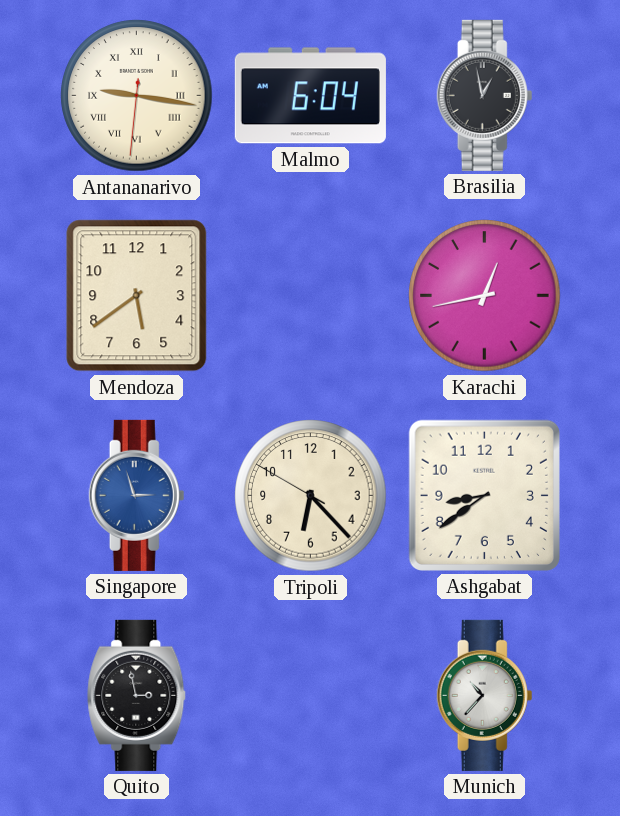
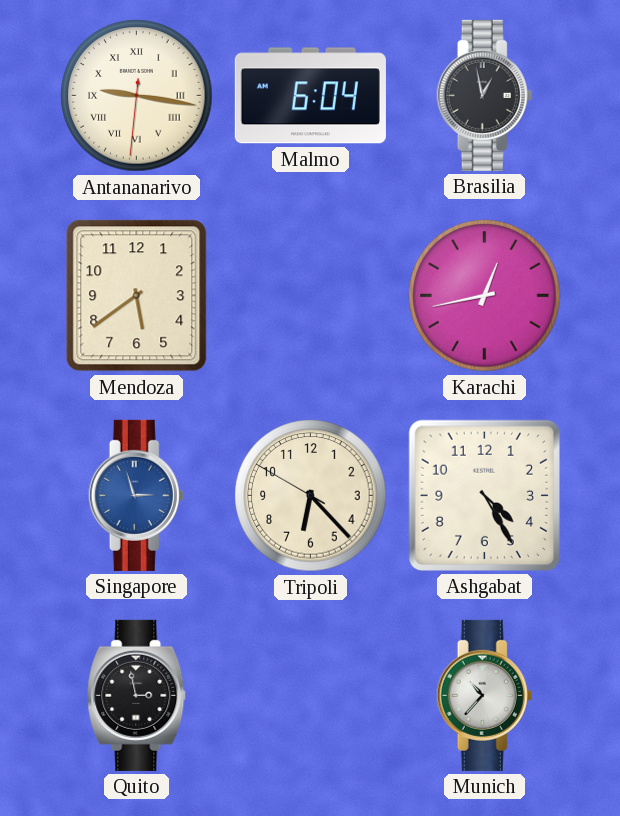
Ashgabat: 8:39 -> 4:25
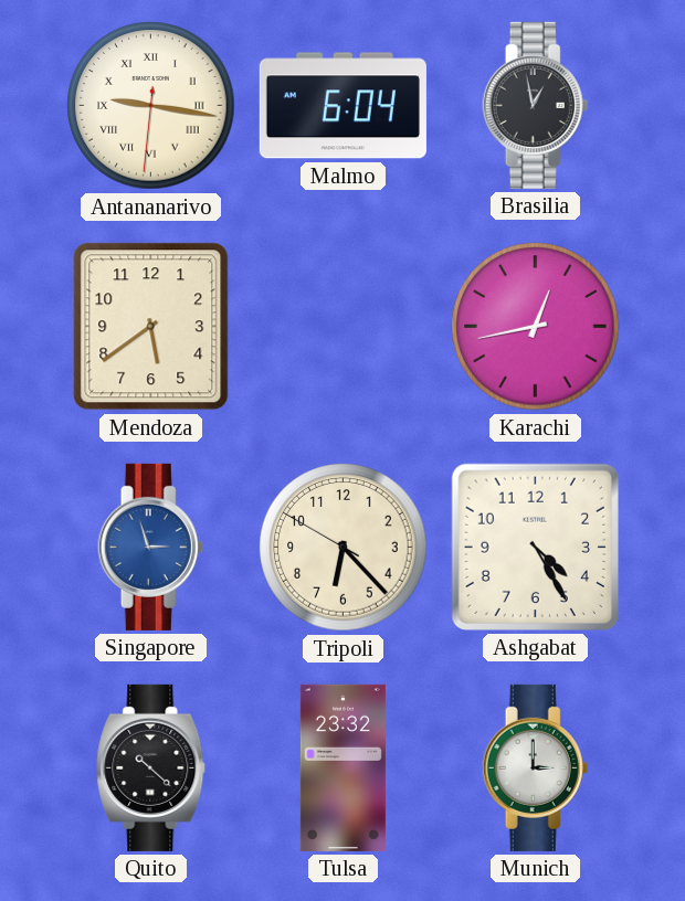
Quito: 2:58 -> 10:22
Tulsa: none -> 23:32
Munich: 10:37 -> 3:00
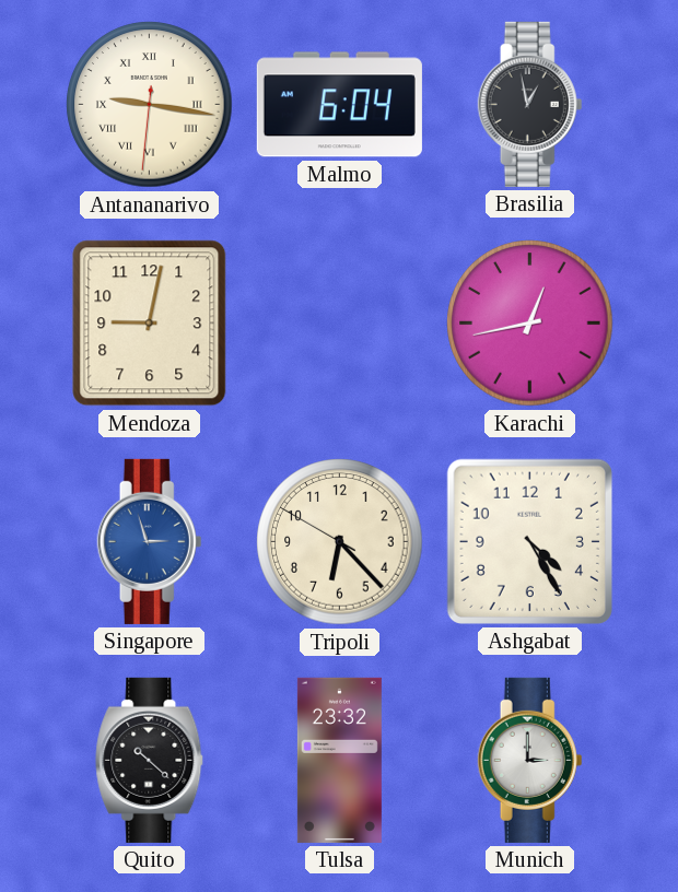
Mendoza: 5:39 -> 9:02
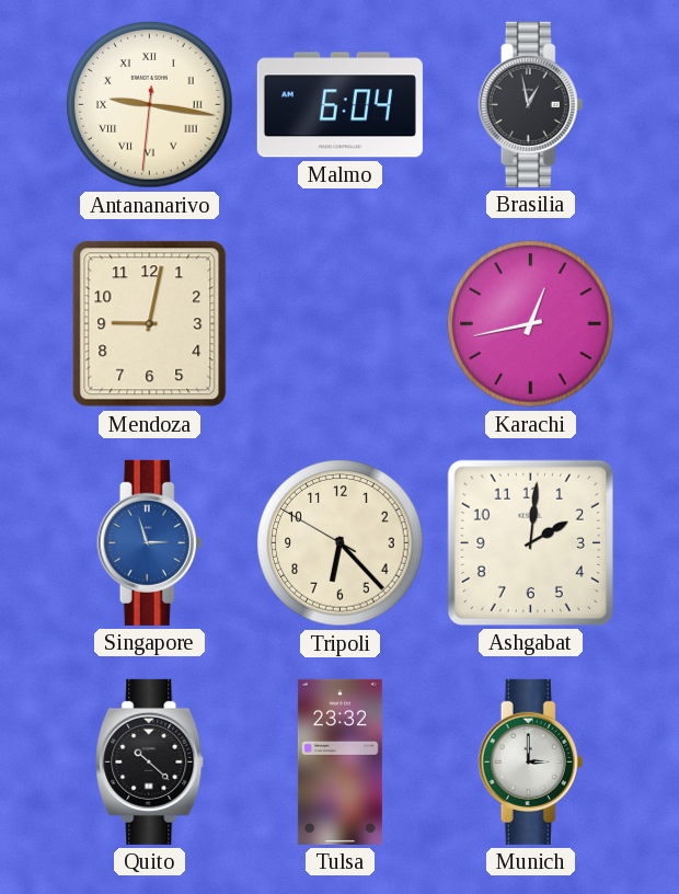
Ashgabat: 4:25 -> 2:01
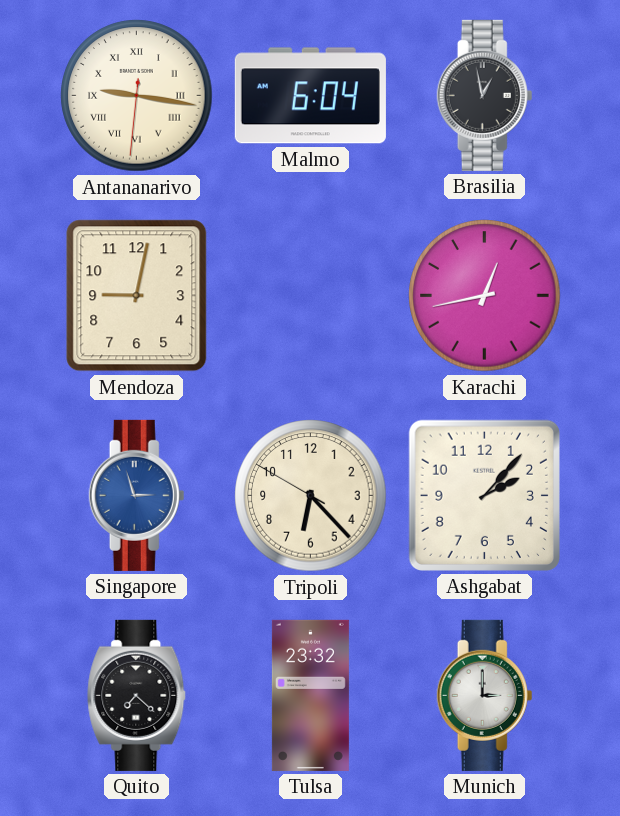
Ashgabat: 2:01 -> 2:07
Quito: 10:22 -> 7:22
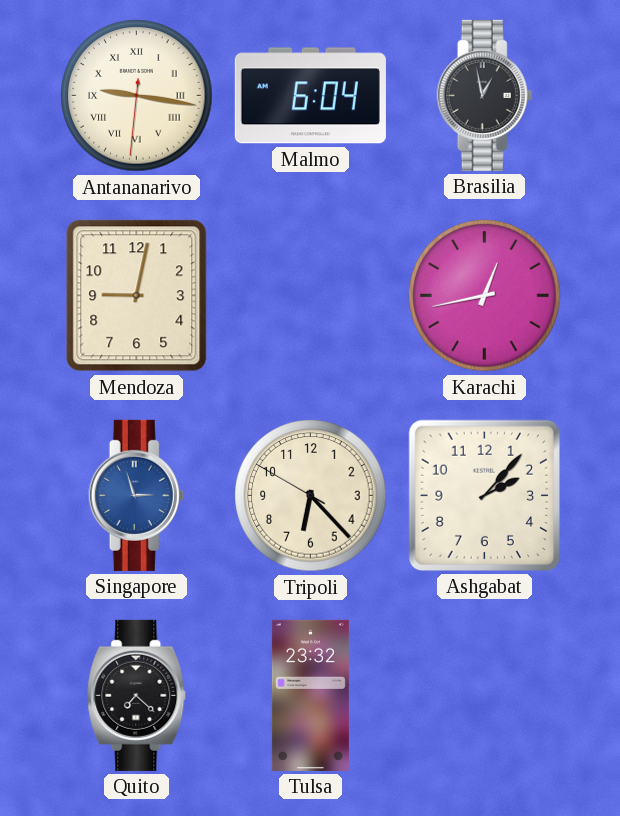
Munich: 3:00 -> none
